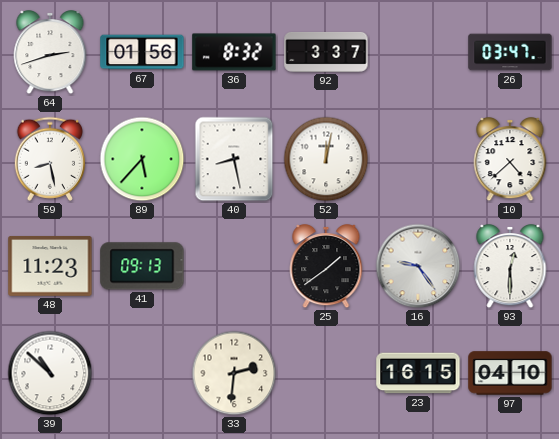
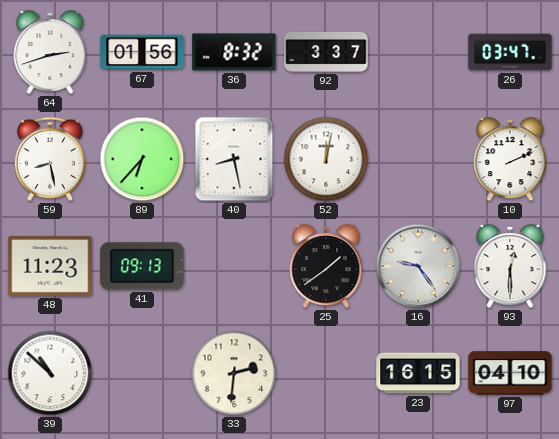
89: 5:37 -> 6:37
10: 4:38 -> 2:11
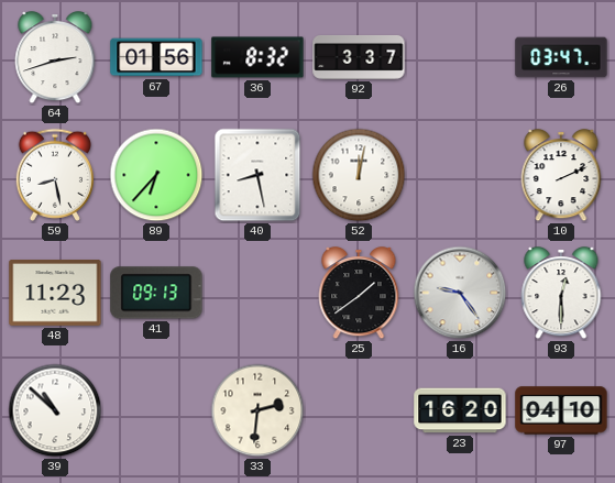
23: 16:15 -> 16:20
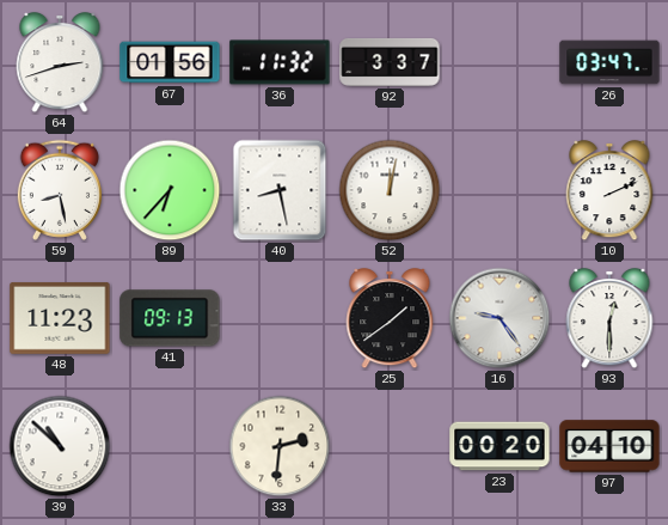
36: 8:32 -> 11:32
23: 16:20 -> 00:20
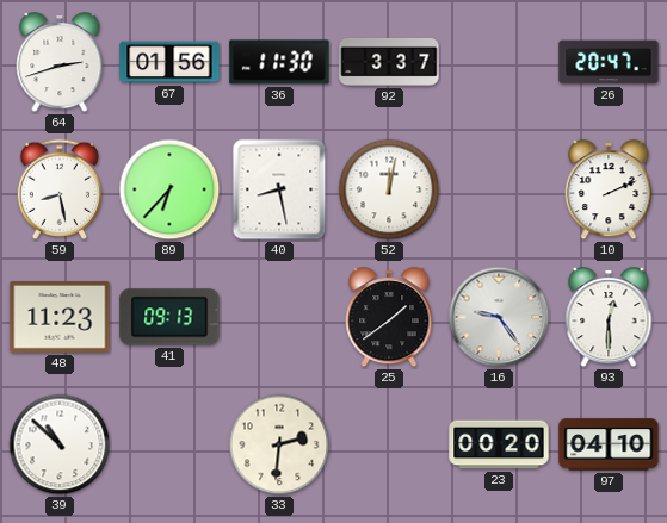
36: 11:32 -> 11:30
26: 03:47 -> 20:47
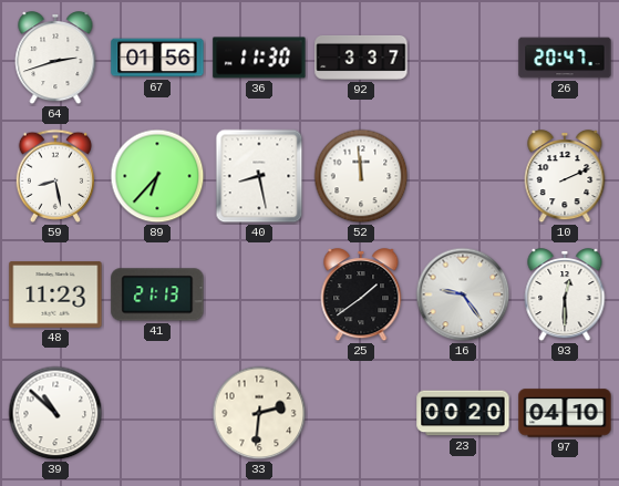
52: 12:02 -> 11:59
41: 09:13 -> 21:13
